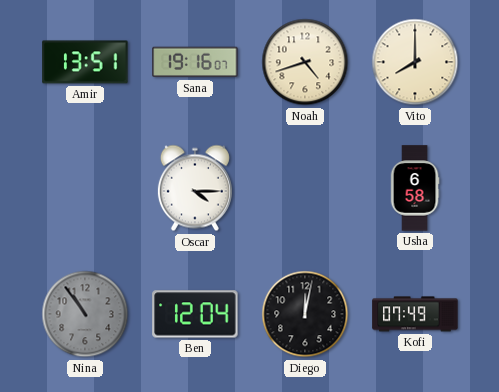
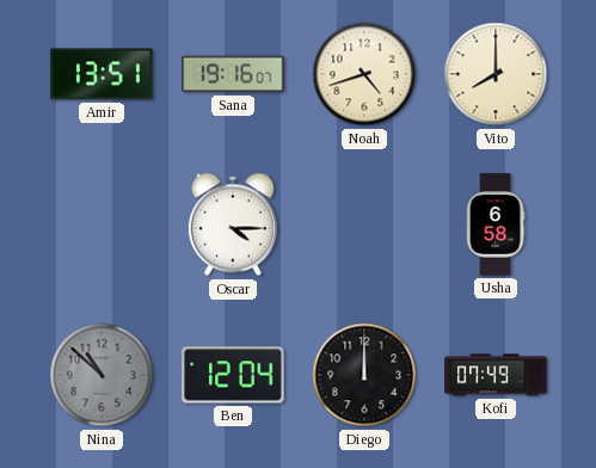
Nina: 10:54 -> 10:52
Diego: 12:02 -> 12:00
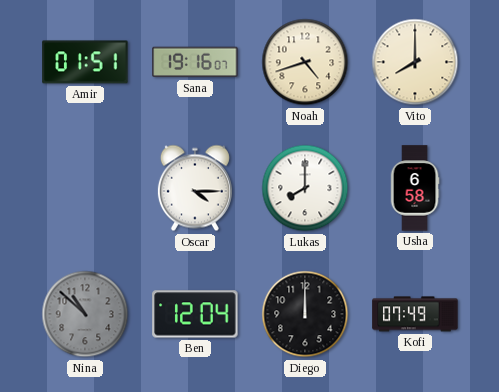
Amir: 13:51 -> 01:51
Lukas: none -> 8:00
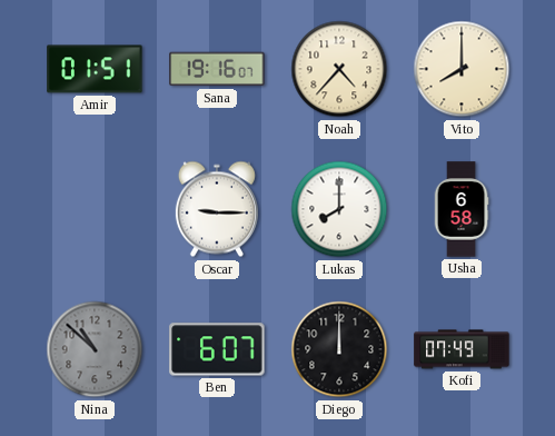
Noah: 4:42 -> 4:37
Oscar: 4:15 -> 9:15
Ben: 12:04 -> 6:07
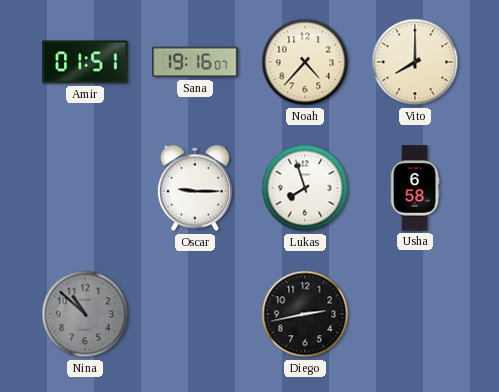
Lukas: 8:00 -> 7:57
Ben: 6:07 -> none
Diego: 12:00 -> 2:43
Kofi: 07:49 -> none
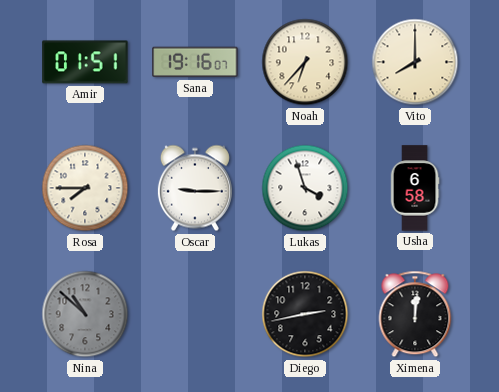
Noah: 4:37 -> 6:37
Rosa: none -> 7:45
Lukas: 7:57 -> 3:57
Ximena: none -> 12:01
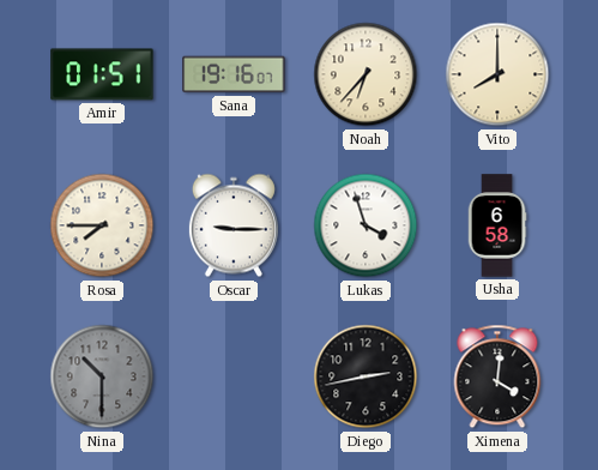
Nina: 10:52 -> 10:30
Ximena: 12:01 -> 4:01
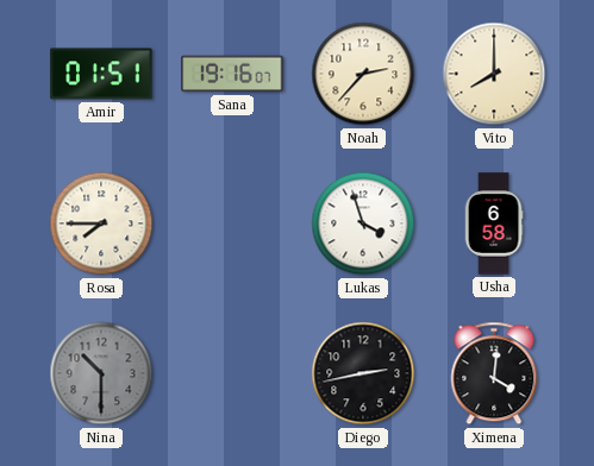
Noah: 6:37 -> 2:37
Oscar: 9:15 -> none
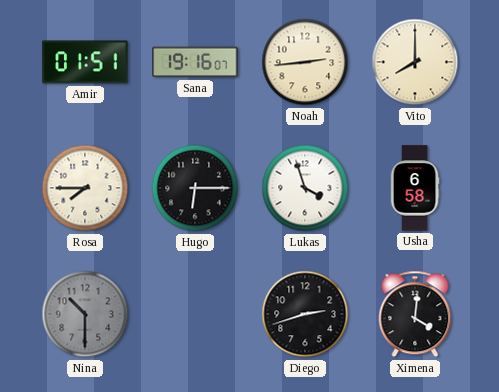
Noah: 2:37 -> 2:44
Hugo: none -> 6:15
Diego: 2:43 -> 2:42
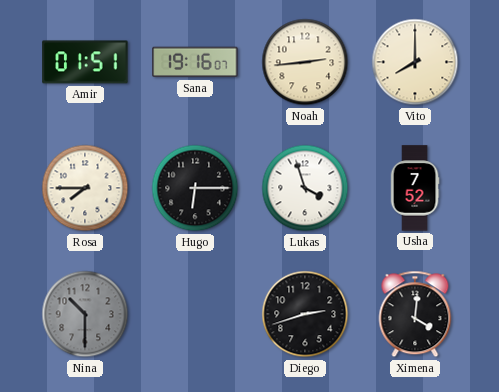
Usha: 6:58 -> 7:52
